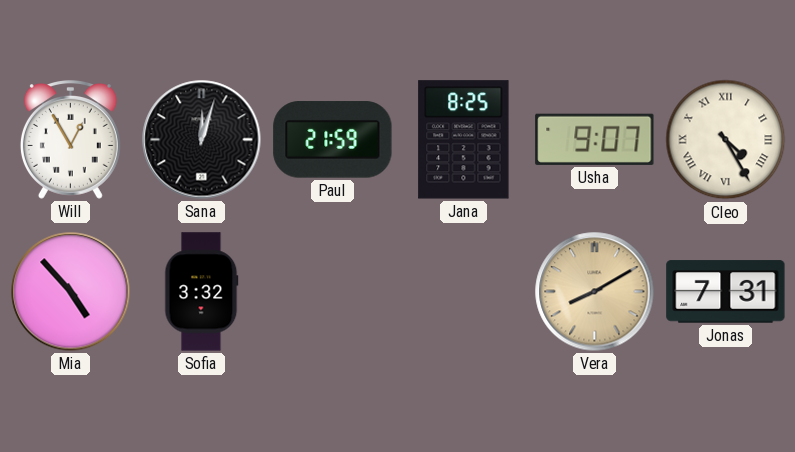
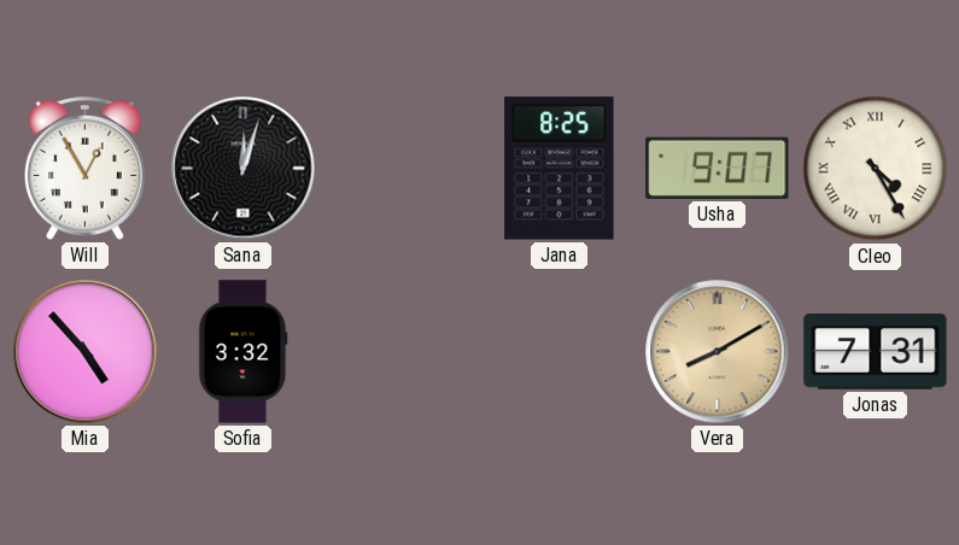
Paul: 21:59 -> none
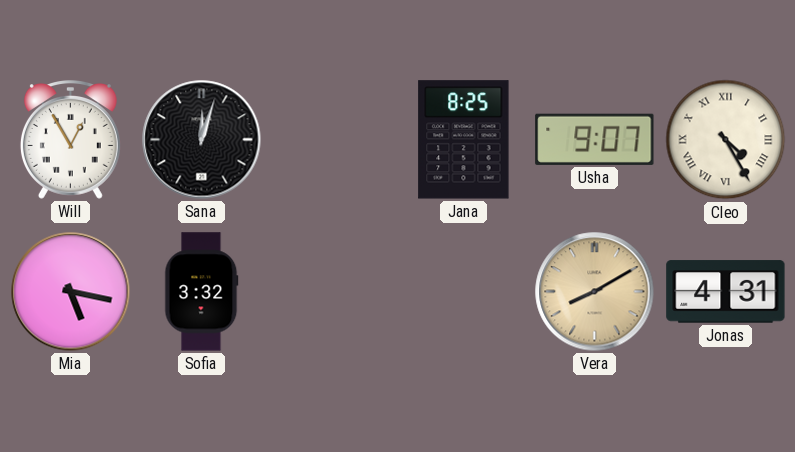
Mia: 4:53 -> 5:17
Jonas: 7:31 -> 4:31
